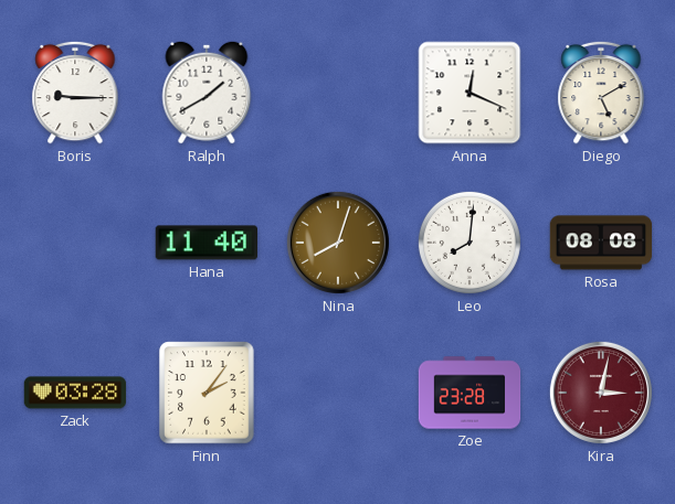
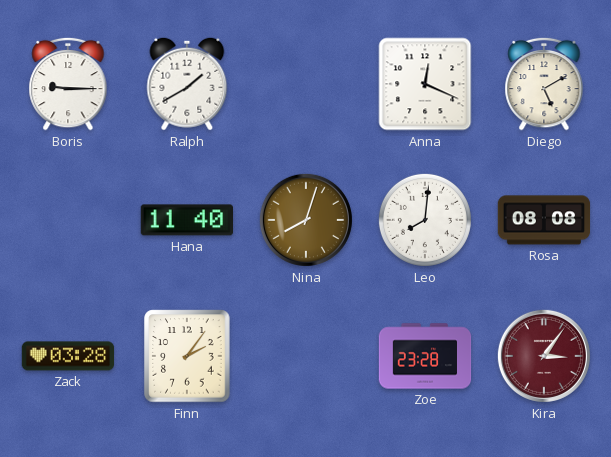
Kira: 3:02 -> 3:06
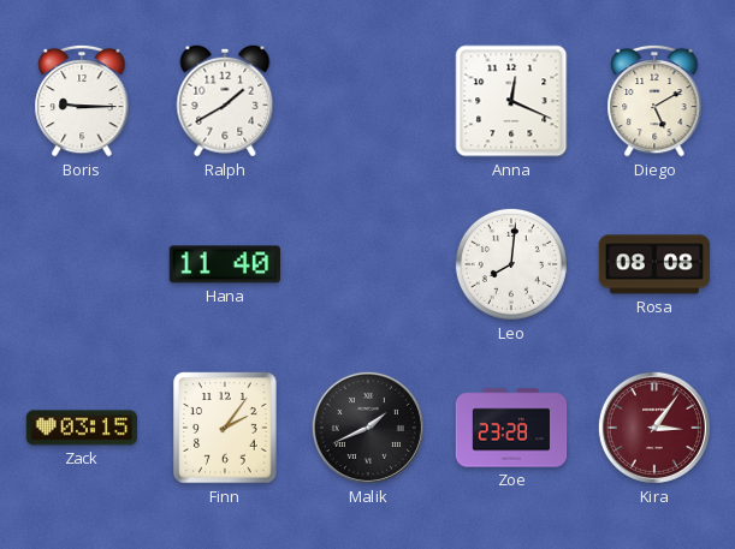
Nina: 8:03 -> none
Zack: 03:28 -> 03:15
Malik: none -> 1:41
